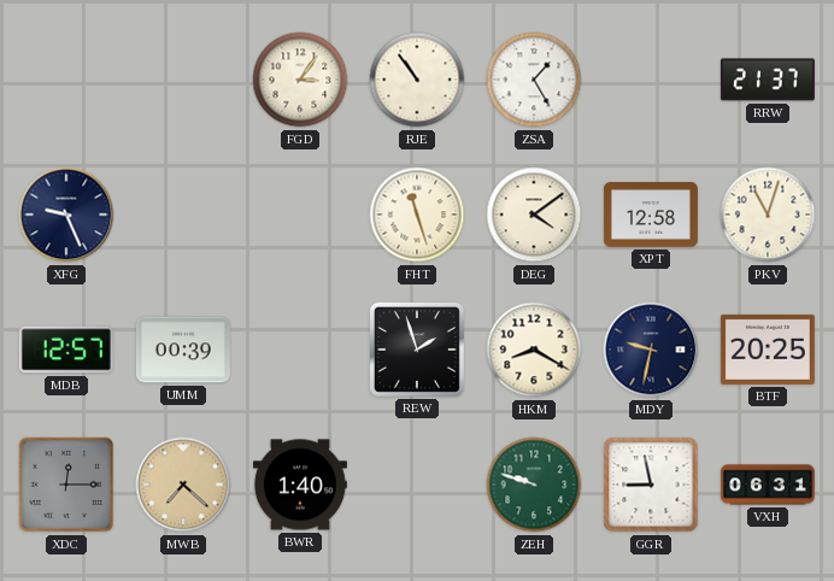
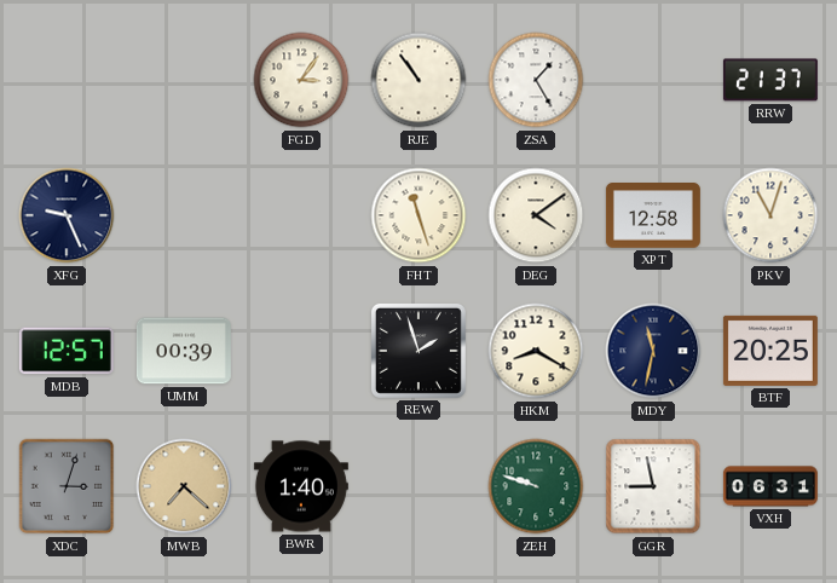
MDY: 9:32 -> 11:32
XDC: 12:15 -> 3:03
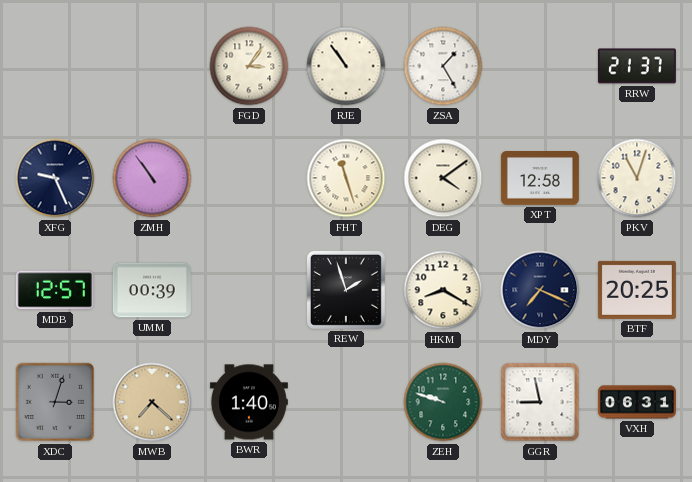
ZMH: none -> 10:54
MDY: 11:32 -> 7:19
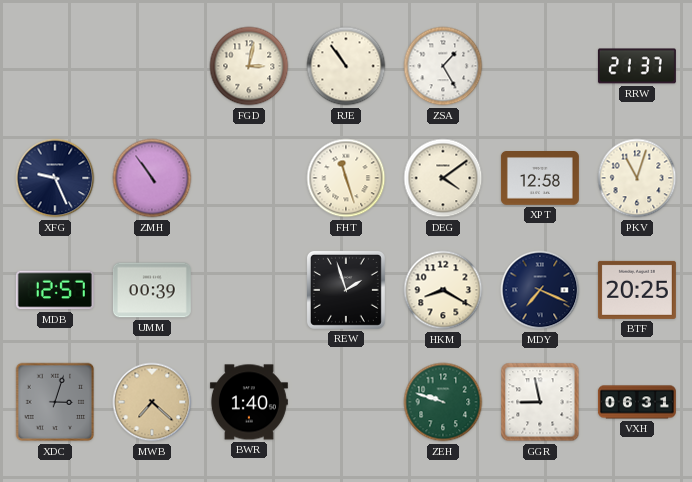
FGD: 3:06 -> 3:02
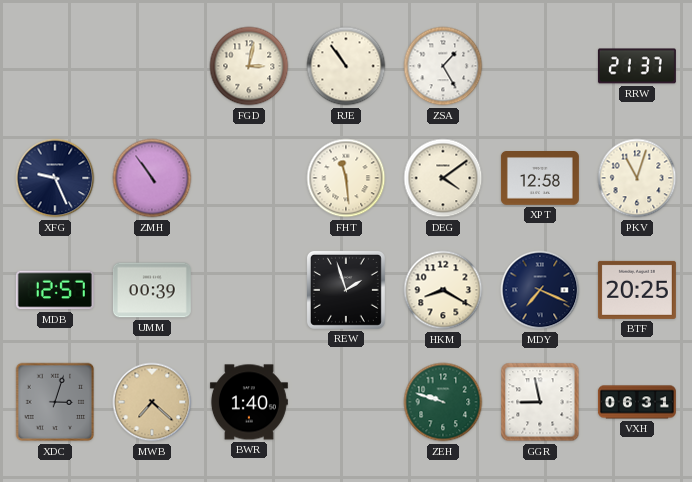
FHT: 11:27 -> 11:29
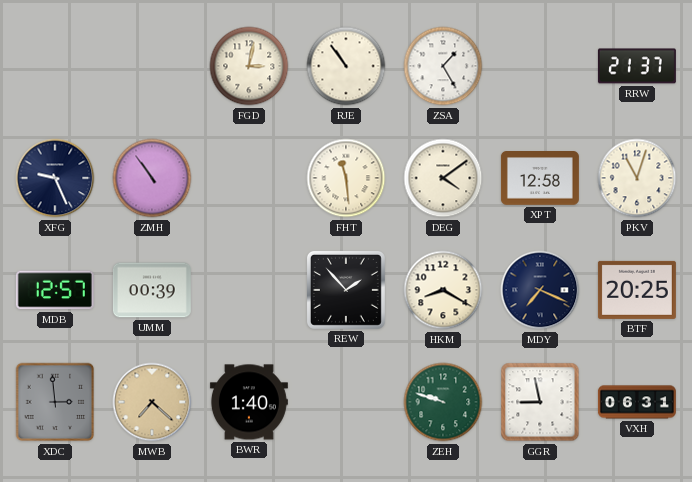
REW: 1:57 -> 1:53
XDC: 3:03 -> 2:59
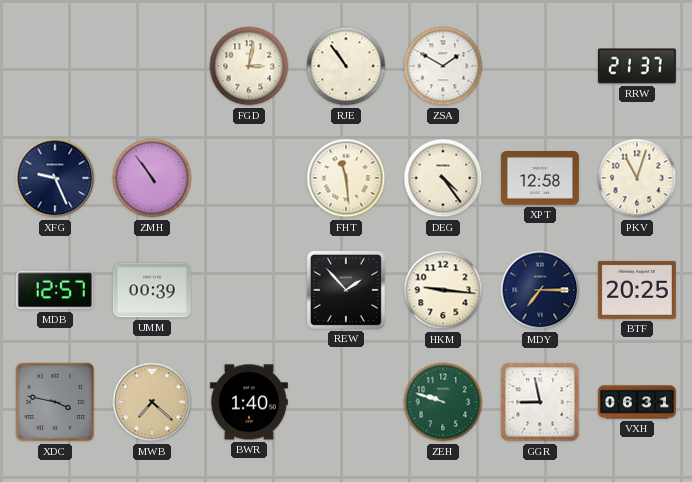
ZSA: 1:25 -> 1:50
DEG: 4:09 -> 4:24
HKM: 8:20 -> 9:16
MDY: 7:19 -> 7:15
XDC: 2:59 -> 3:47
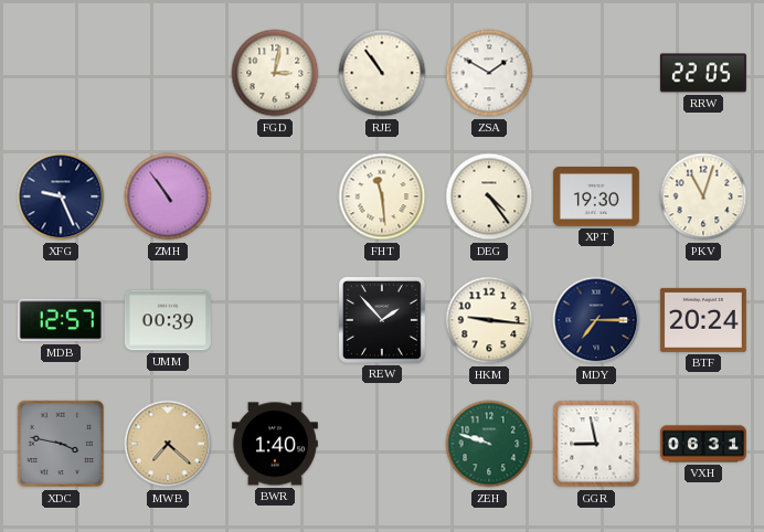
RRW: 21:37 -> 22:05
XPT: 12:58 -> 19:30
BTF: 20:25 -> 20:24
